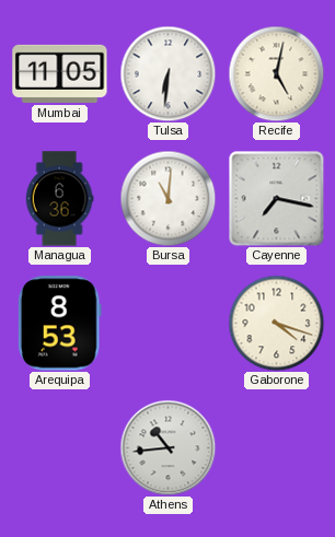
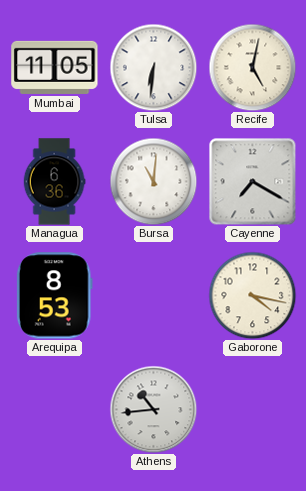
Cayenne: 7:17 -> 7:20
Gaborone: 4:18 -> 4:17
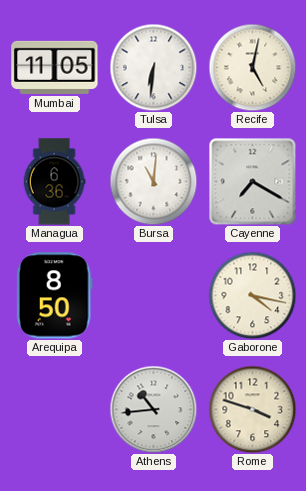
Arequipa: 8:53 -> 8:50
Rome: none -> 3:48
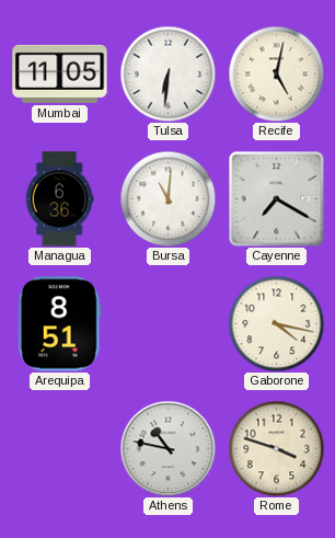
Arequipa: 8:50 -> 8:51
Athens: 10:44 -> 10:47
